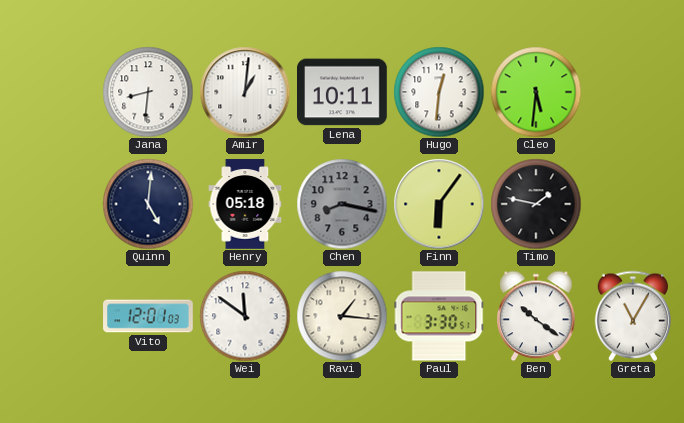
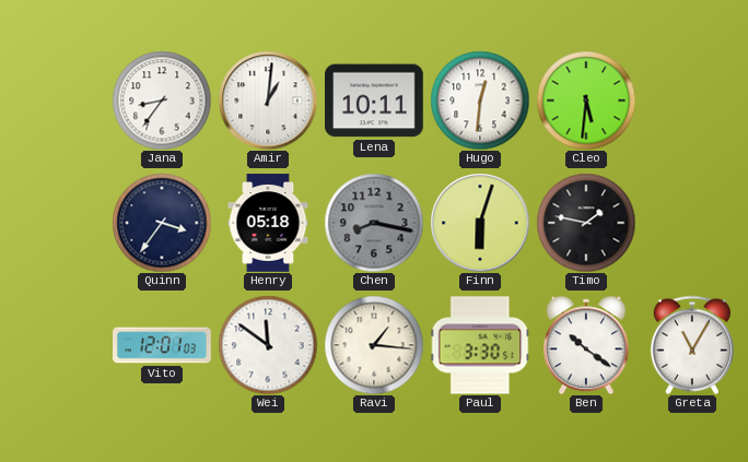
Jana: 8:31 -> 8:36
Quinn: 5:01 -> 3:36
Finn: 6:06 -> 6:03
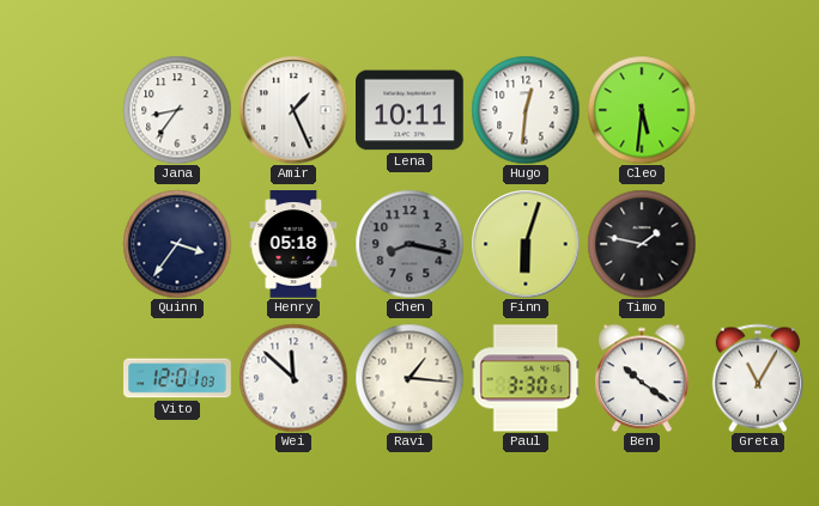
Amir: 1:01 -> 1:26
Wei: 11:51 -> 11:52
